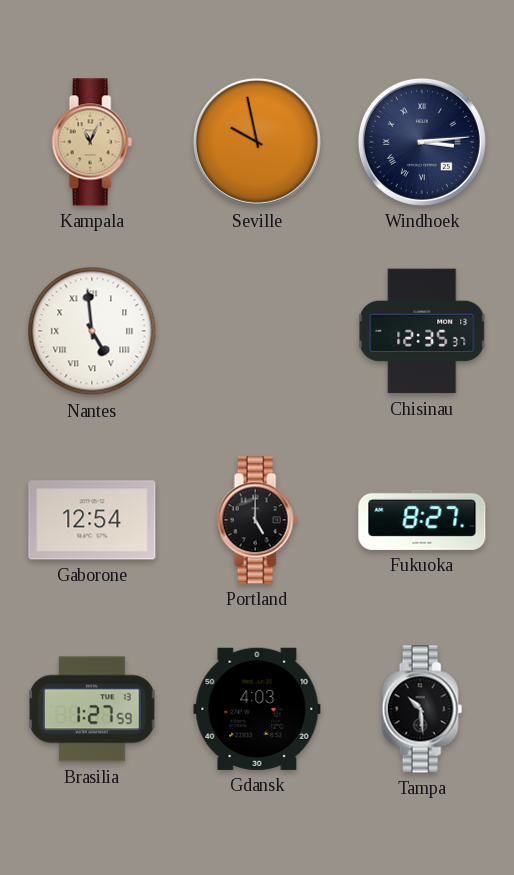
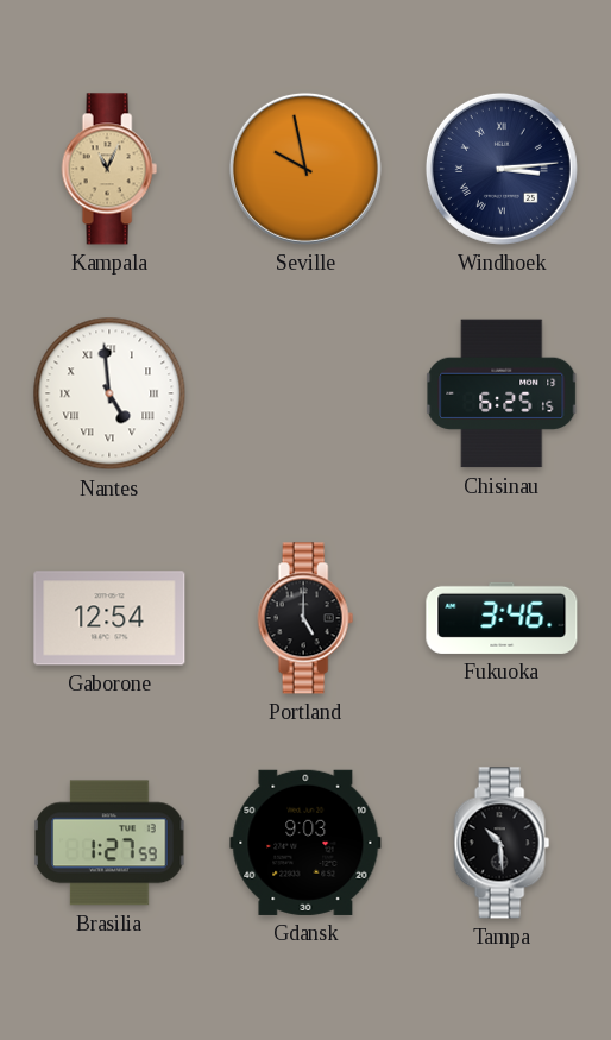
Chisinau: 12:35 -> 6:25
Fukuoka: 8:27 -> 3:46
Gdansk: 4:03 -> 9:03
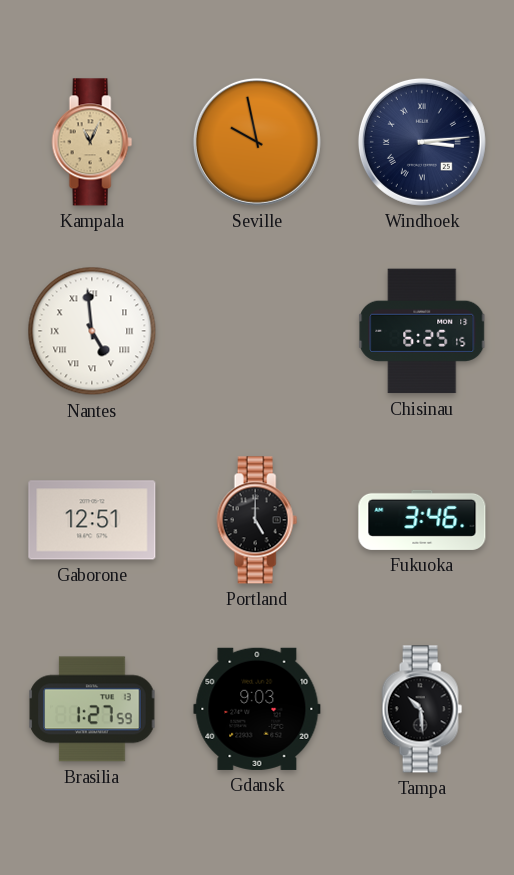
Gaborone: 12:54 -> 12:51
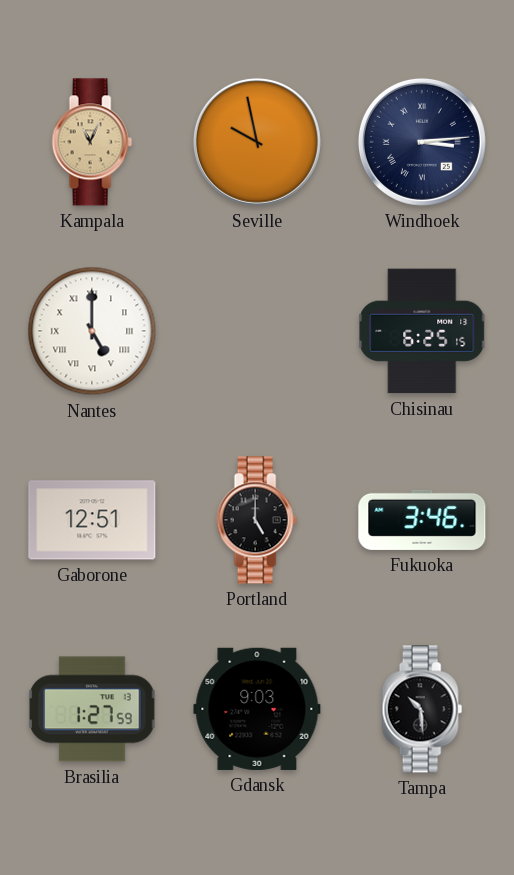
Nantes: 4:59 -> 5:00
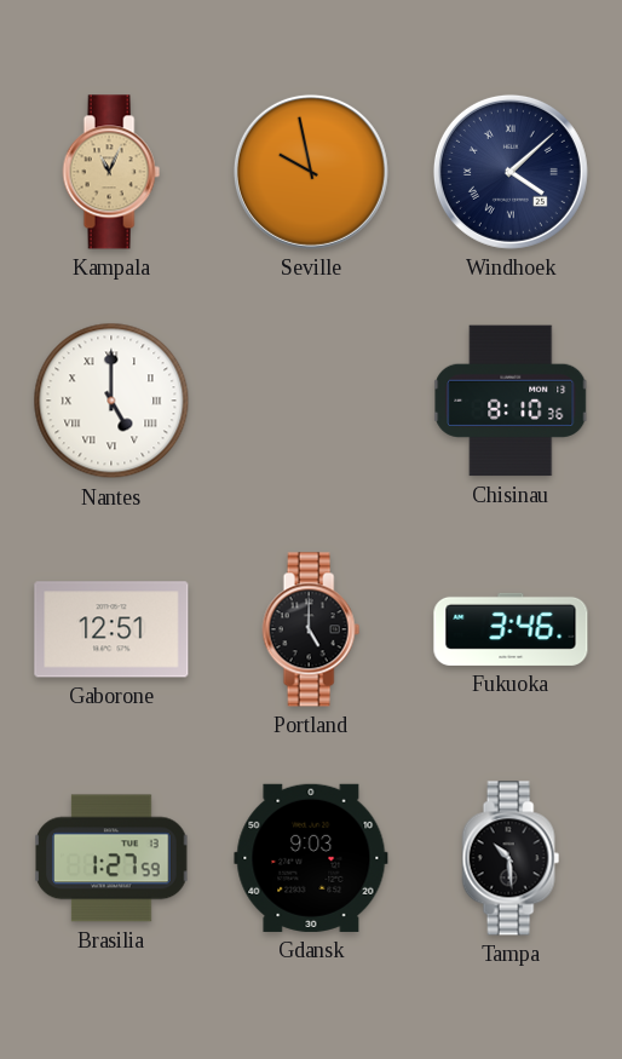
Windhoek: 3:14 -> 4:08
Chisinau: 6:25 -> 8:10
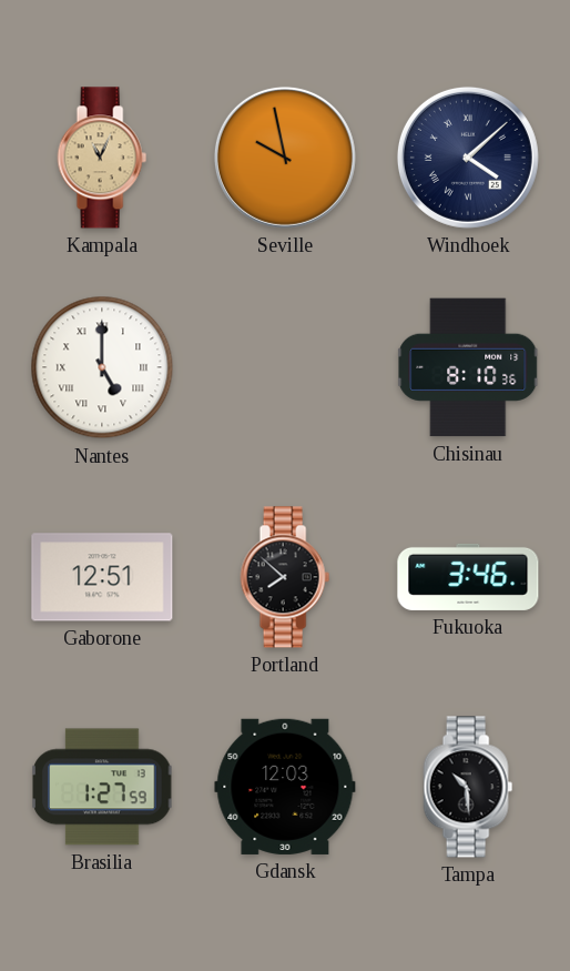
Portland: 5:00 -> 7:52
Gdansk: 9:03 -> 12:03
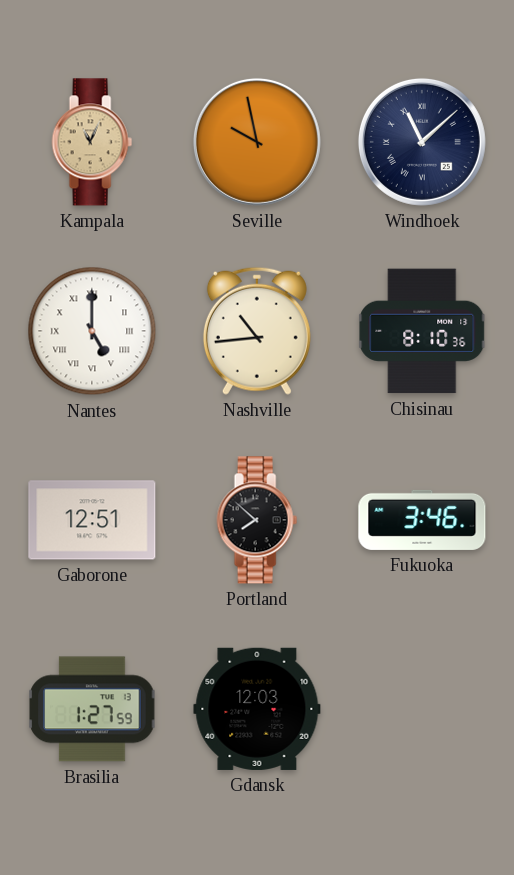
Windhoek: 4:08 -> 11:08
Nashville: none -> 10:44
Tampa: 10:29 -> none
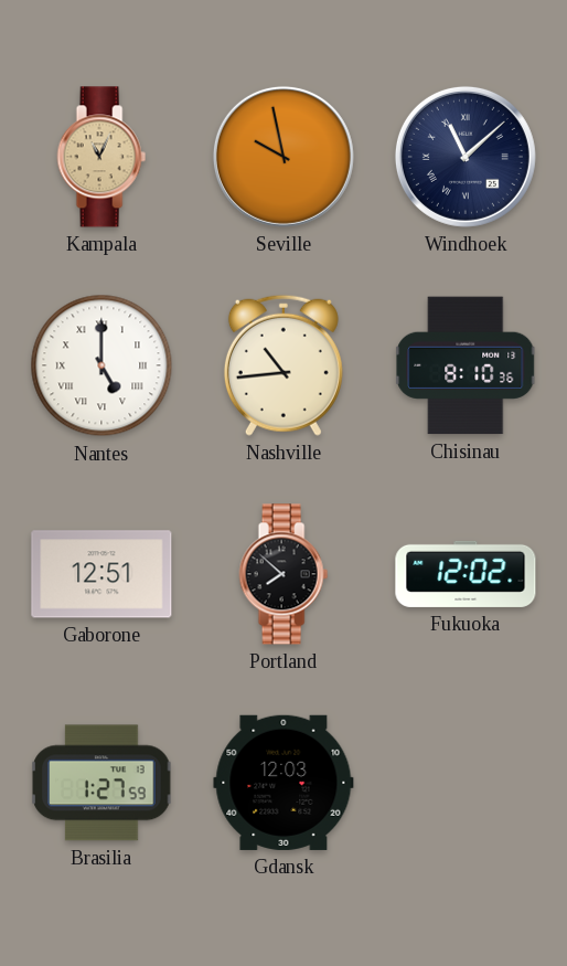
Fukuoka: 3:46 -> 12:02
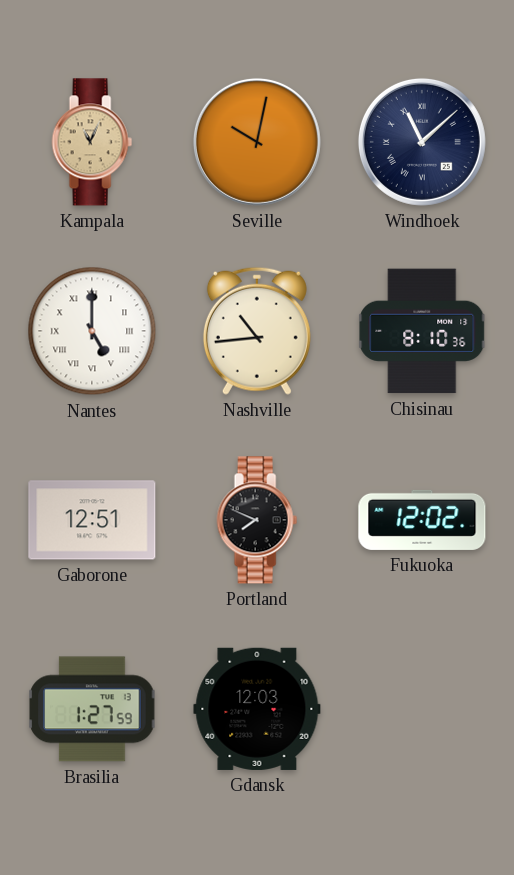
Seville: 9:58 -> 10:02
Portland: 7:52 -> 7:49
